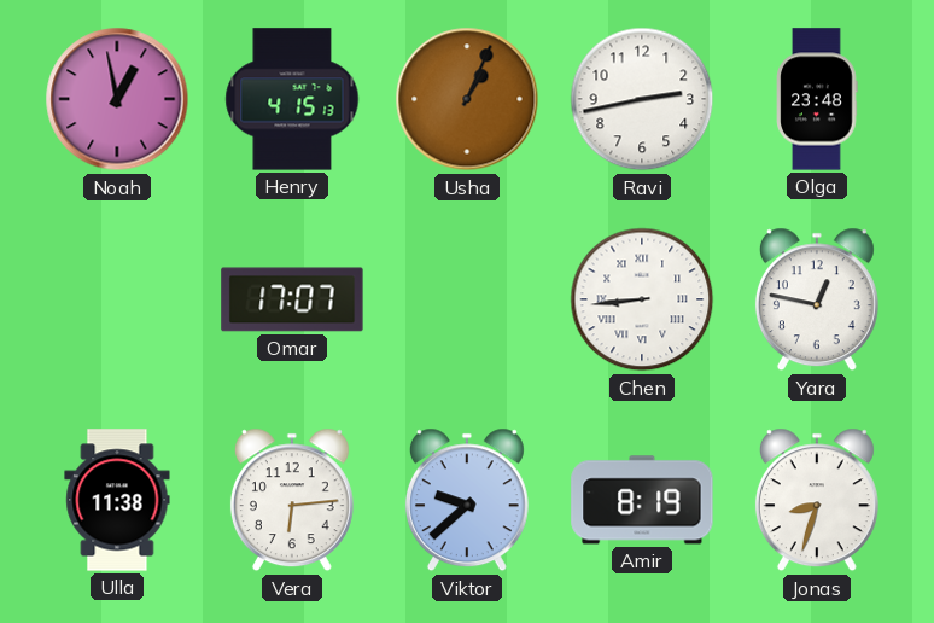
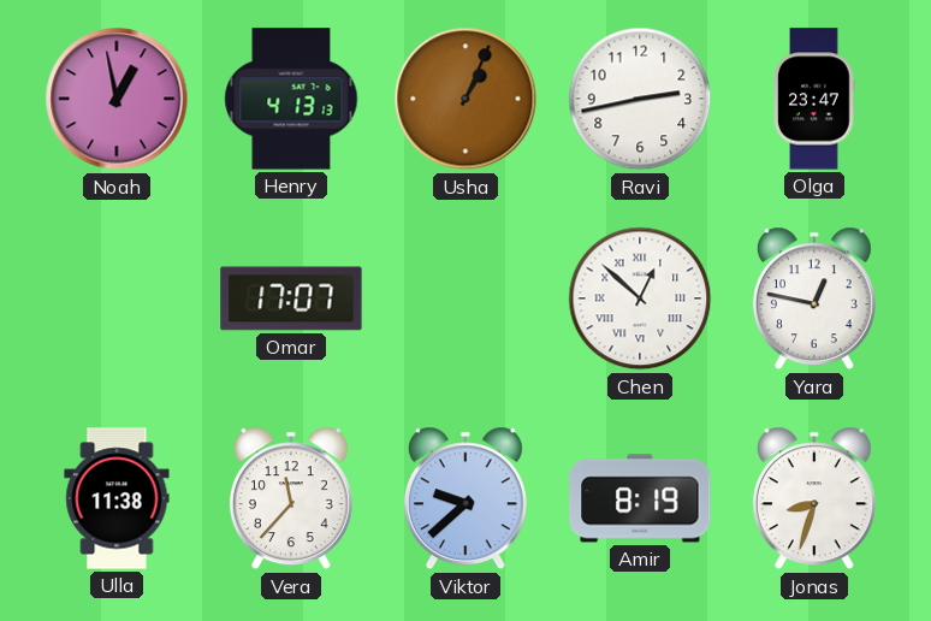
Henry: 4:15 -> 4:13
Olga: 23:48 -> 23:47
Chen: 8:44 -> 12:52
Vera: 6:14 -> 11:37
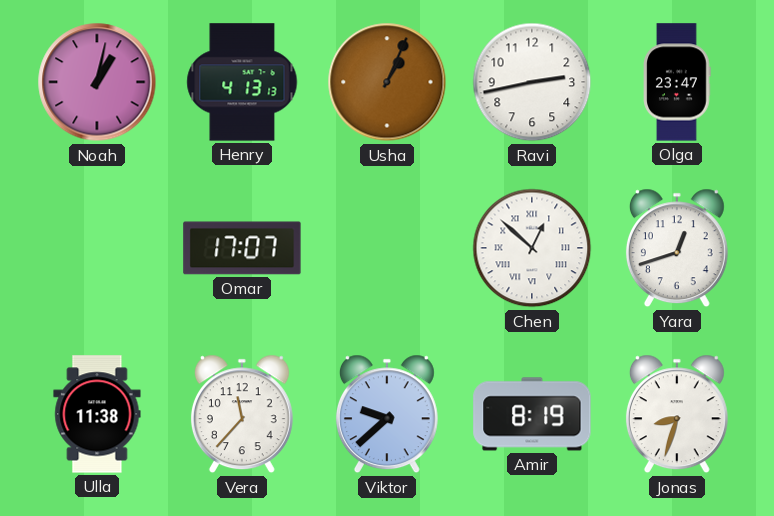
Noah: 12:58 -> 1:02
Yara: 12:47 -> 12:42
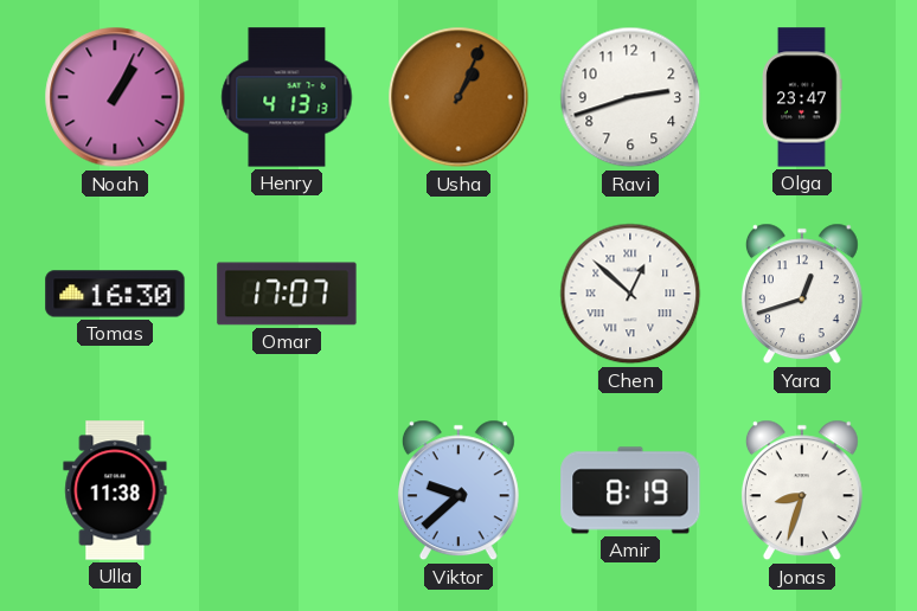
Noah: 1:02 -> 1:04
Ravi: 2:43 -> 2:42
Tomas: none -> 16:30
Vera: 11:37 -> none
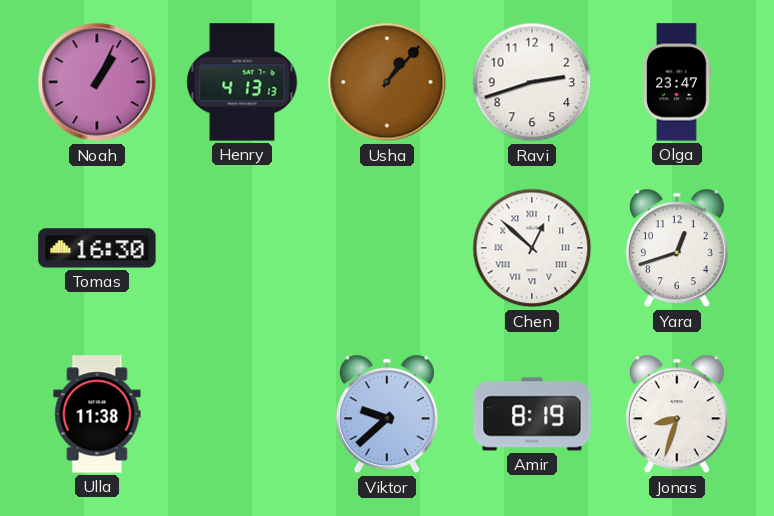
Usha: 1:04 -> 1:07
Omar: 17:07 -> none
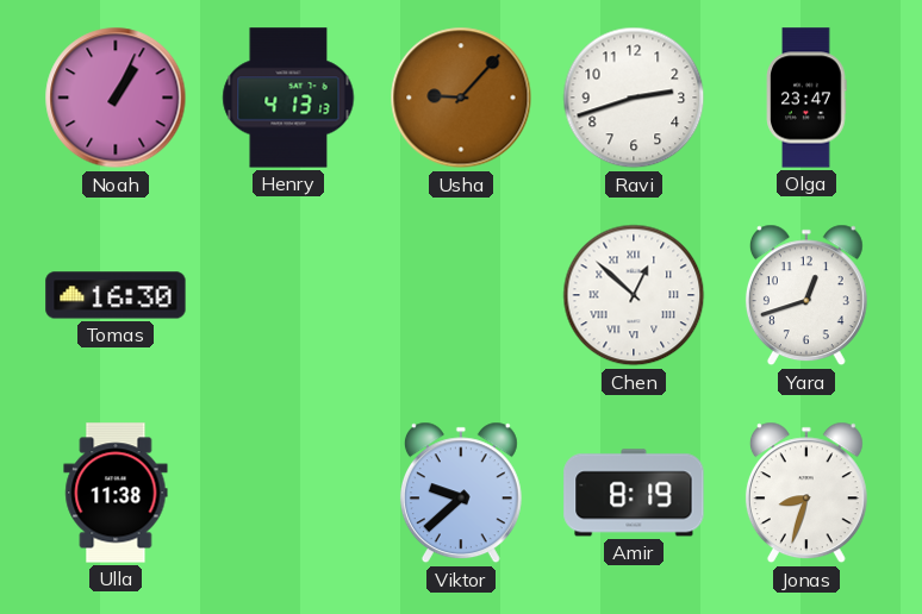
Usha: 1:07 -> 9:07
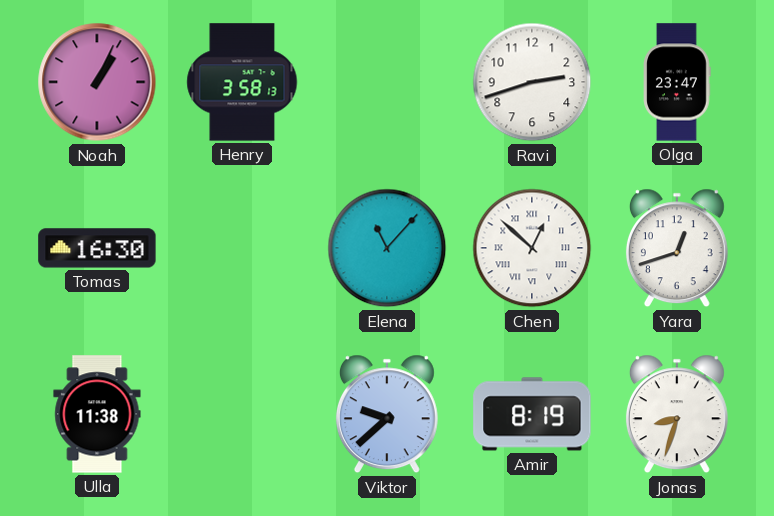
Henry: 4:13 -> 3:58
Usha: 9:07 -> none
Elena: none -> 11:07
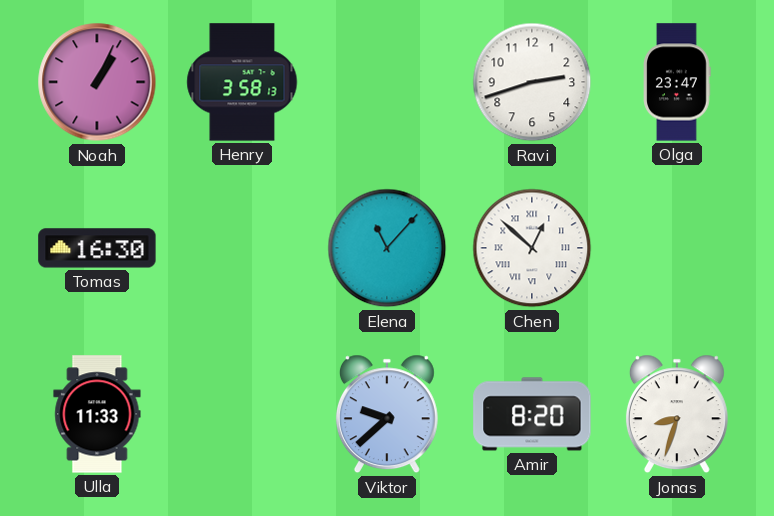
Yara: 12:42 -> none
Ulla: 11:38 -> 11:33
Amir: 8:19 -> 8:20
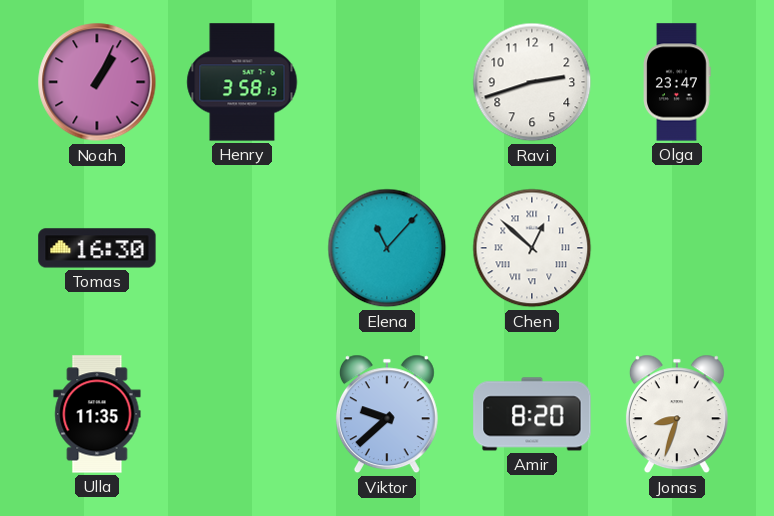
Ulla: 11:33 -> 11:35
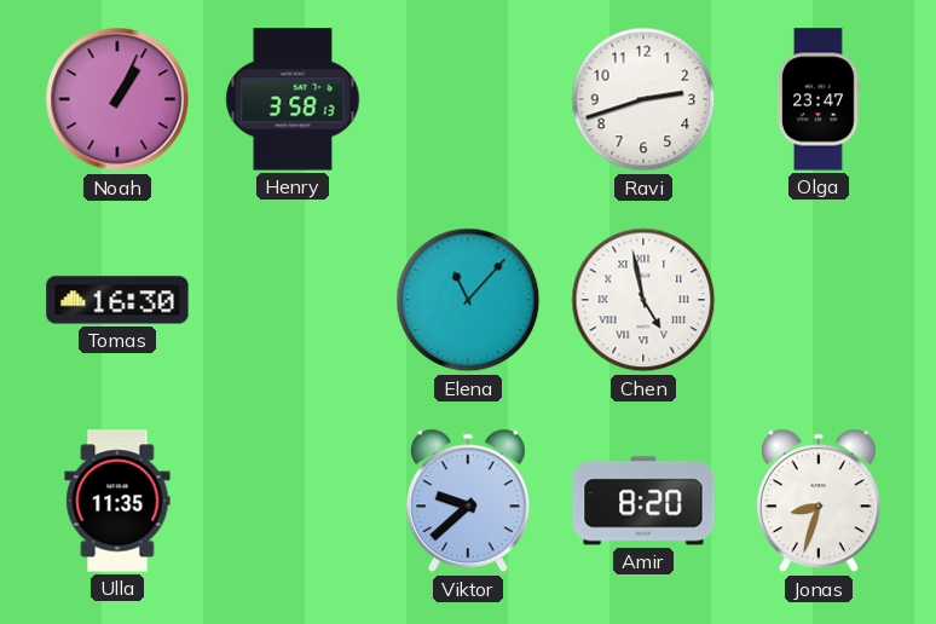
Chen: 12:52 -> 4:58
